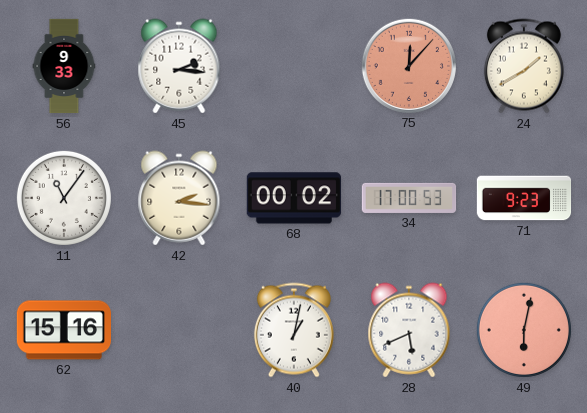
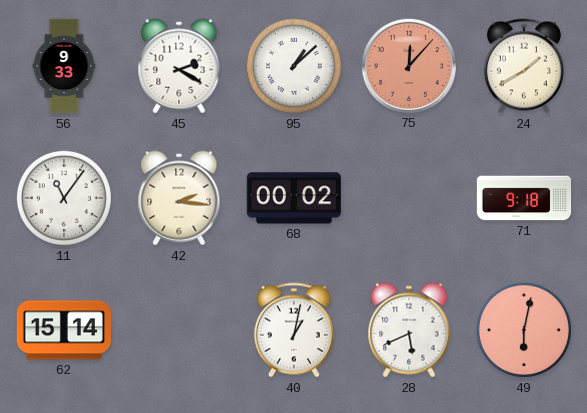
45: 2:16 -> 2:20
95: none -> 1:08
34: 17:00 -> none
71: 9:23 -> 9:18
62: 15:16 -> 15:14
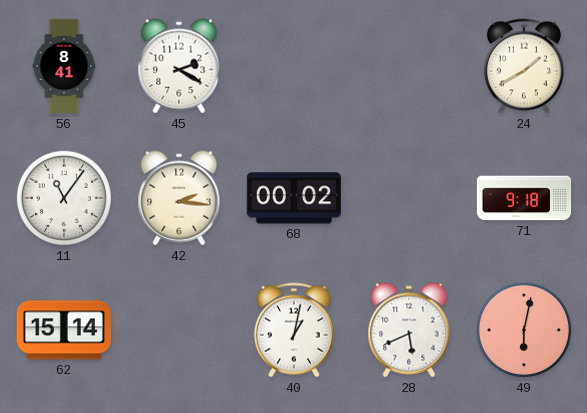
56: 9:33 -> 8:41
95: 1:08 -> none
75: 12:07 -> none
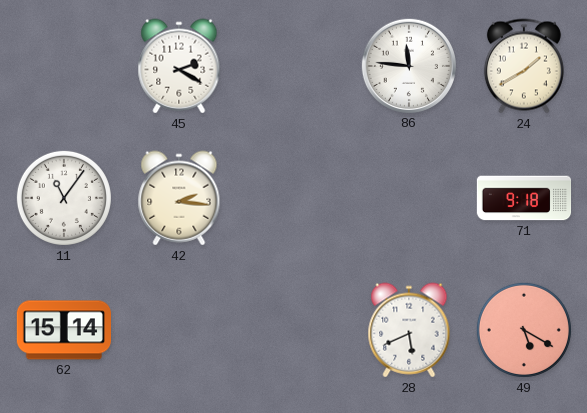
56: 8:41 -> none
86: none -> 11:46
68: 00:02 -> none
40: 1:02 -> none
49: 6:02 -> 5:20
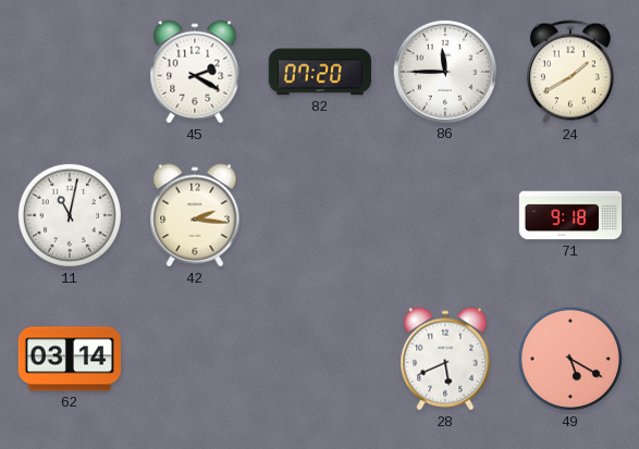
82: none -> 07:20
86: 11:46 -> 11:45
11: 11:06 -> 11:02
62: 15:14 -> 03:14
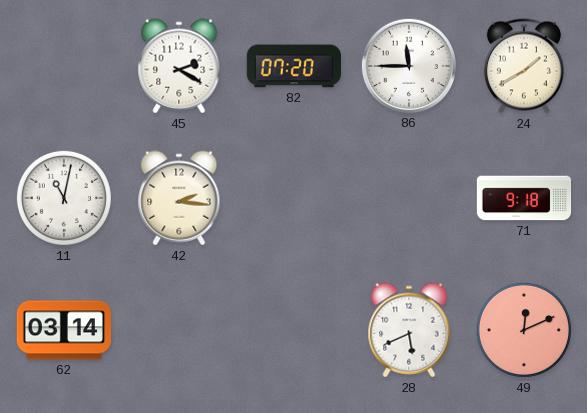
49: 5:20 -> 12:11
